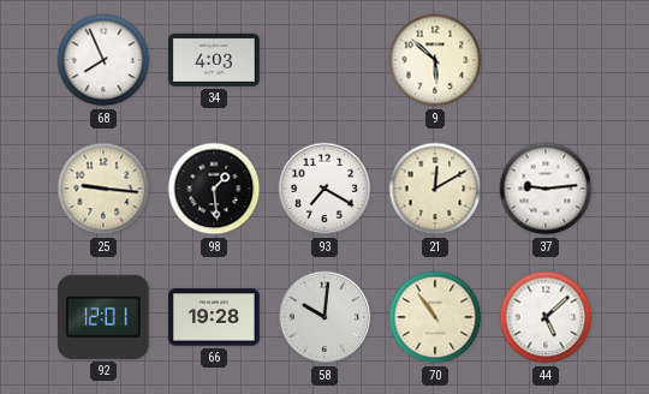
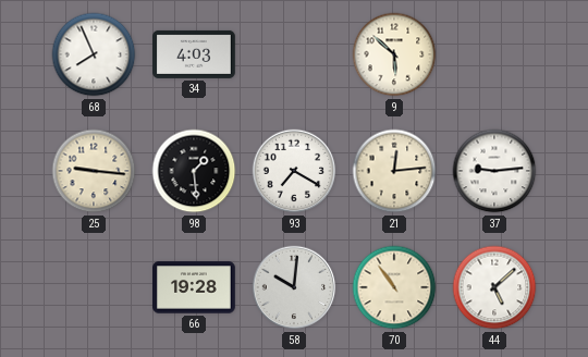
21: 12:10 -> 12:14
92: 12:01 -> none
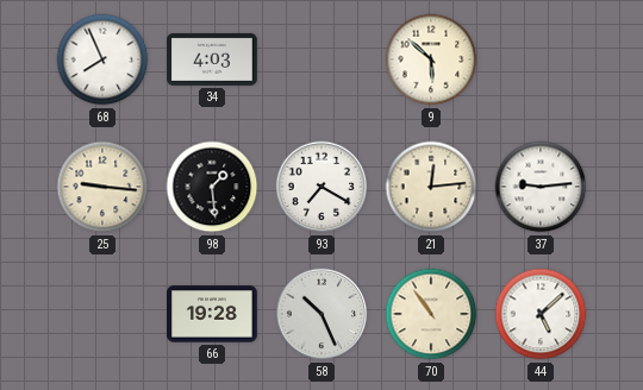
58: 10:01 -> 10:26
